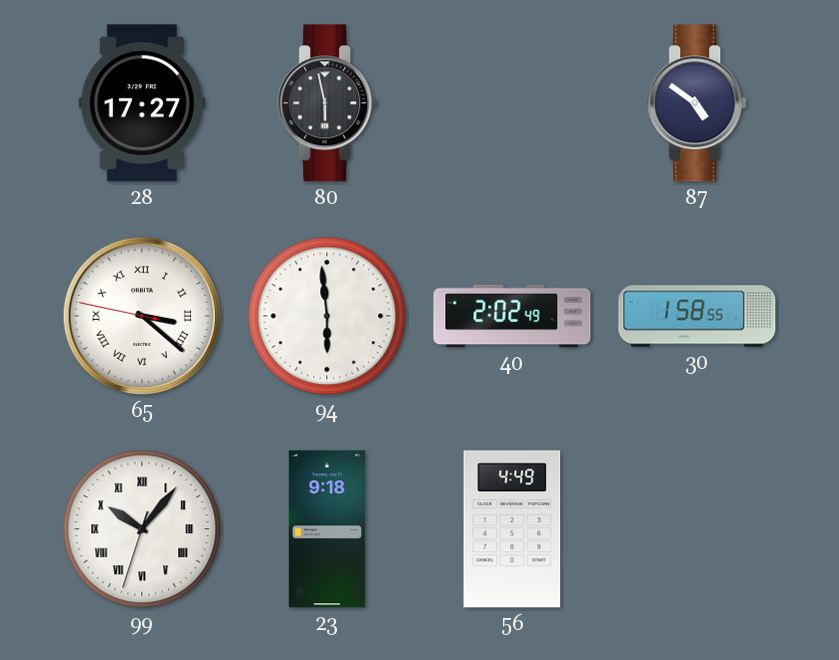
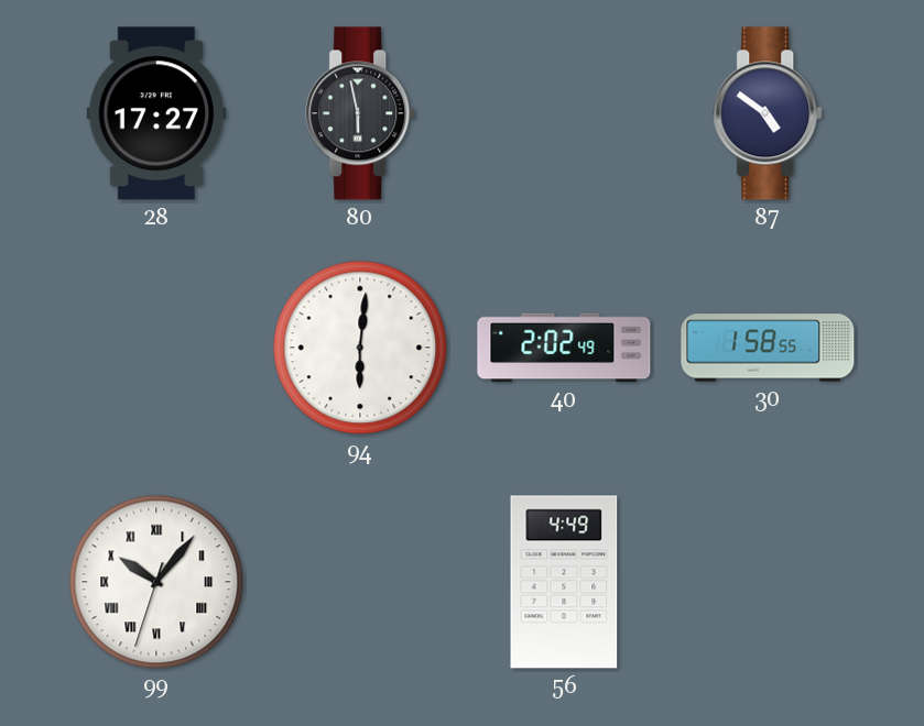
65: 3:21 -> none
94: 5:59 -> 6:01
23: 9:18 -> none
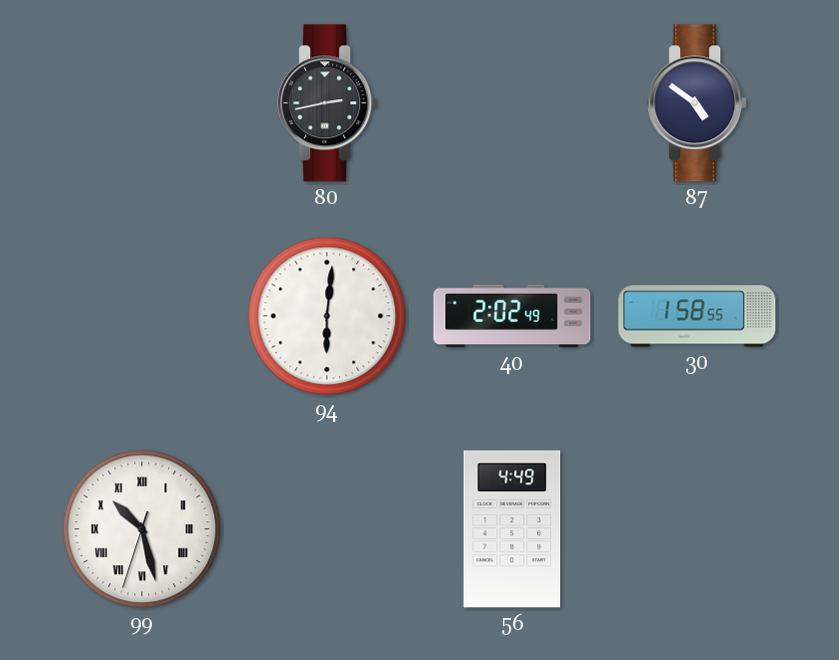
28: 17:27 -> none
80: 5:58 -> 2:43
99: 10:06 -> 10:27
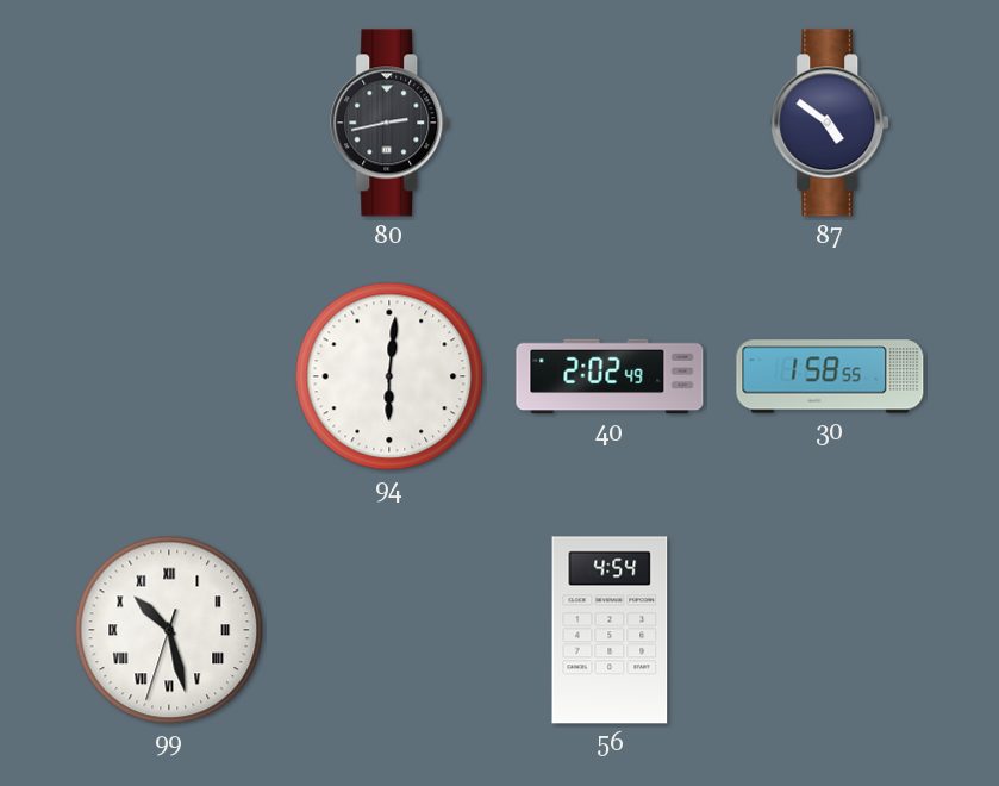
56: 4:49 -> 4:54
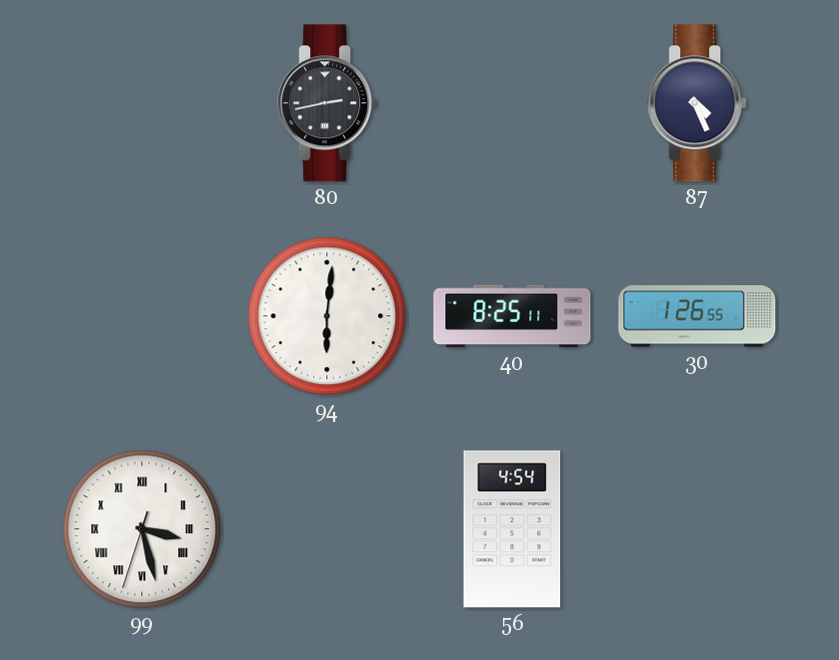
87: 4:51 -> 4:26
40: 2:02 -> 8:25
30: 1:58 -> 1:26
99: 10:27 -> 3:27
